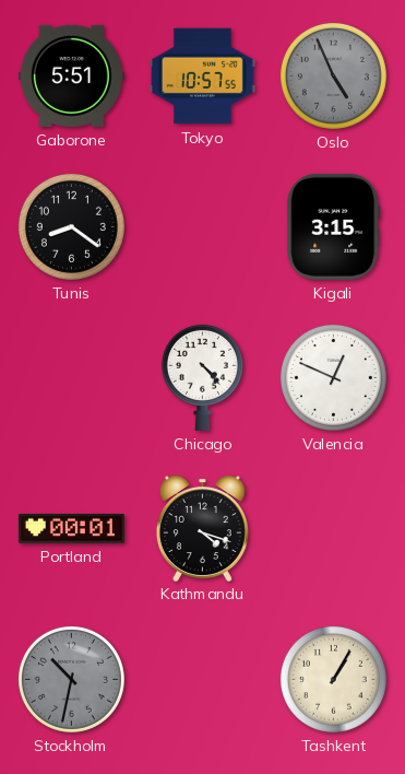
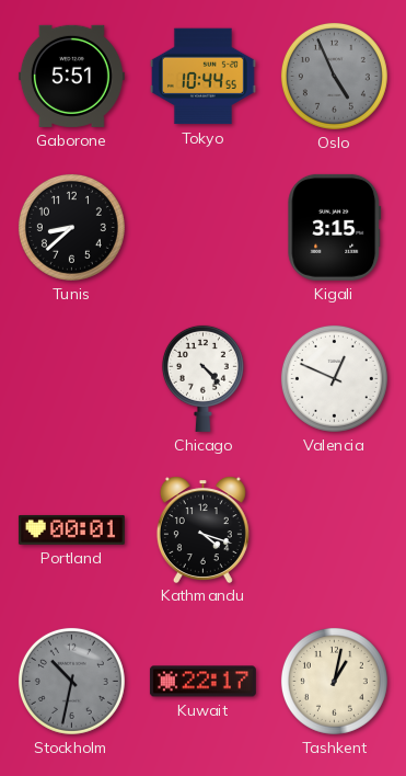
Tokyo: 10:57 -> 10:44
Tunis: 8:21 -> 8:38
Kuwait: none -> 22:17
Tashkent: 1:05 -> 1:02
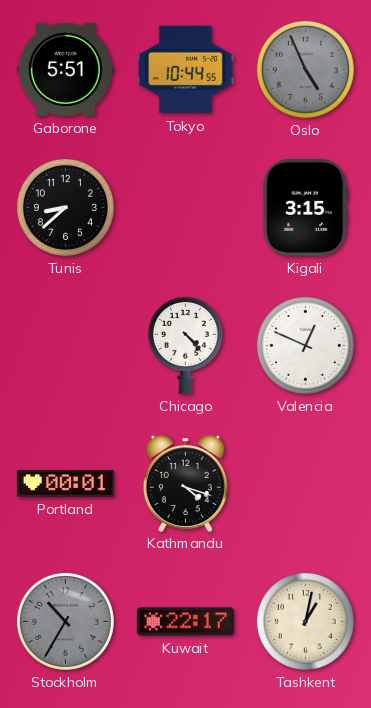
Stockholm: 10:32 -> 10:35
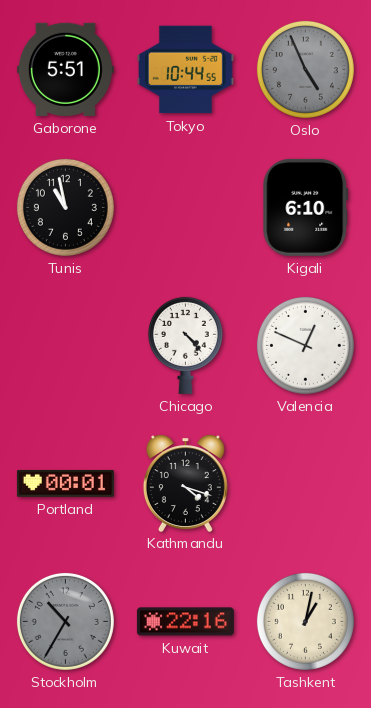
Tunis: 8:38 -> 10:58
Kigali: 3:15 -> 6:10
Kuwait: 22:17 -> 22:16
